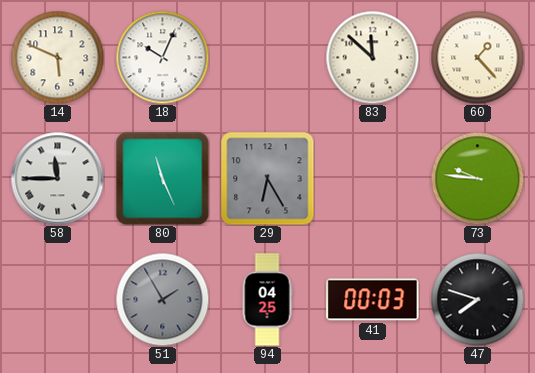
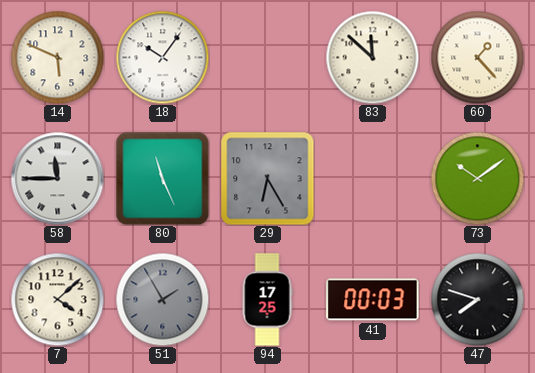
18: 10:04 -> 10:06
73: 9:46 -> 10:09
7: none -> 4:08
94: 04:25 -> 17:25
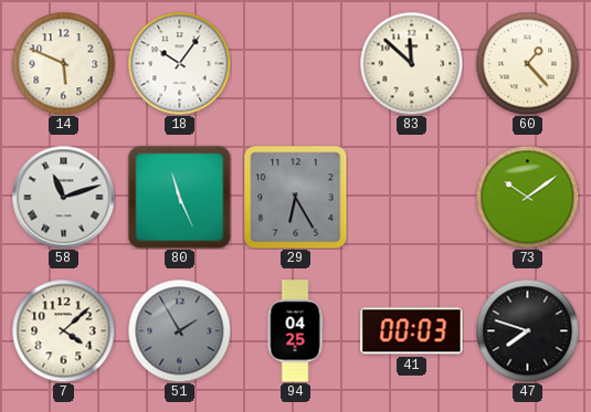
58: 11:45 -> 11:12
94: 17:25 -> 04:25
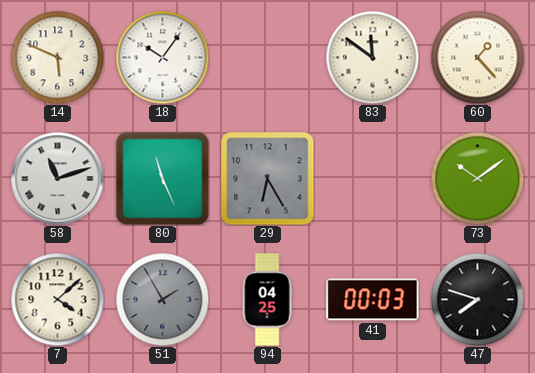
83: 11:52 -> 11:51
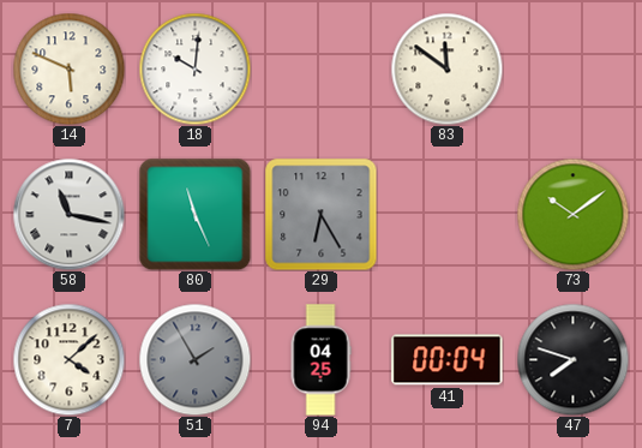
18: 10:06 -> 10:01
60: 1:23 -> none
58: 11:12 -> 11:17
41: 00:03 -> 00:04
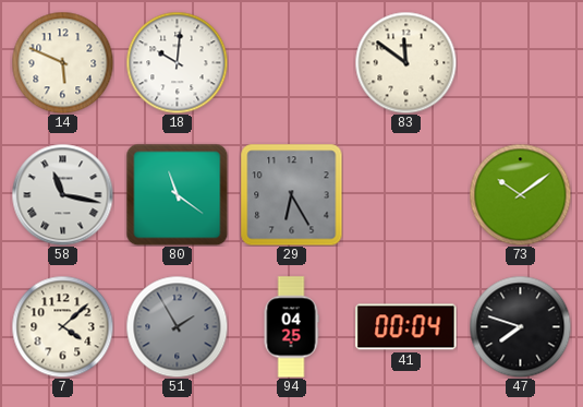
80: 11:26 -> 11:21
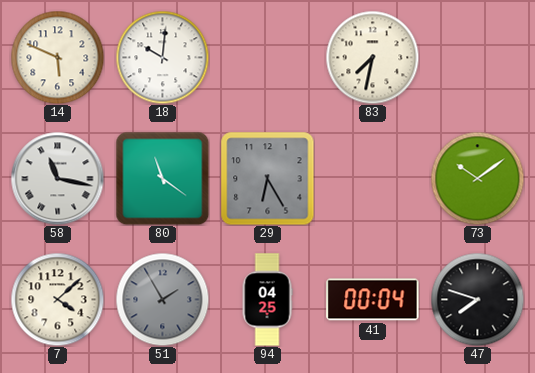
83: 11:51 -> 7:32
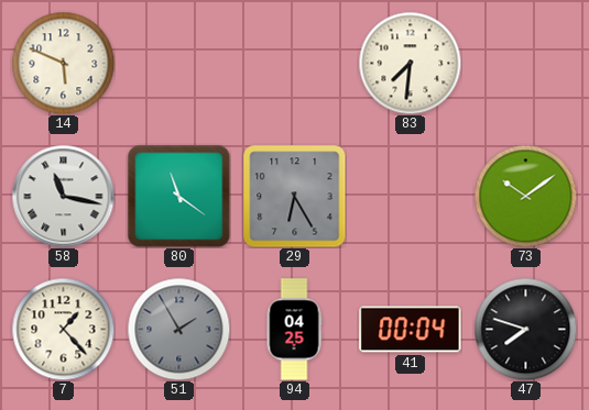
18: 10:01 -> none
83: 7:32 -> 7:31
7: 4:08 -> 1:23
